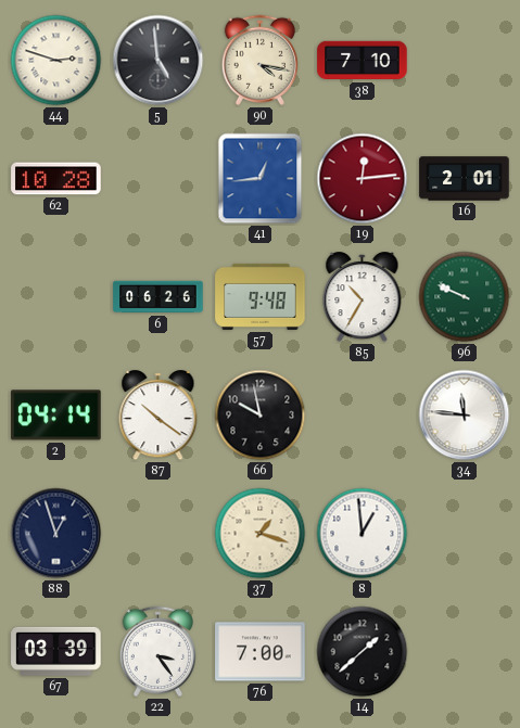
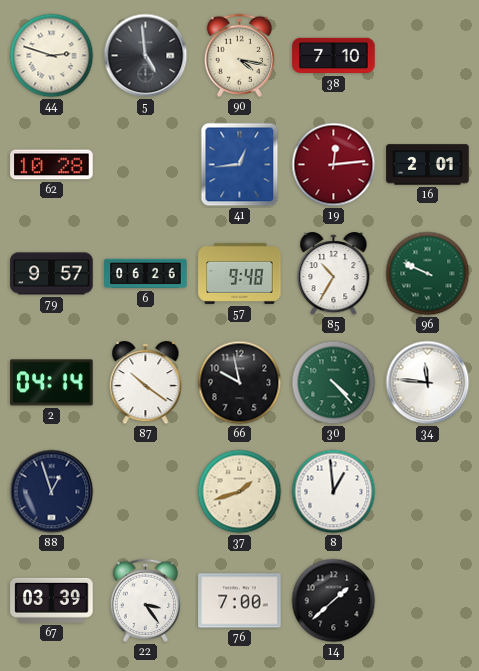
79: none -> 9:57
30: none -> 4:23
37: 1:18 -> 1:42
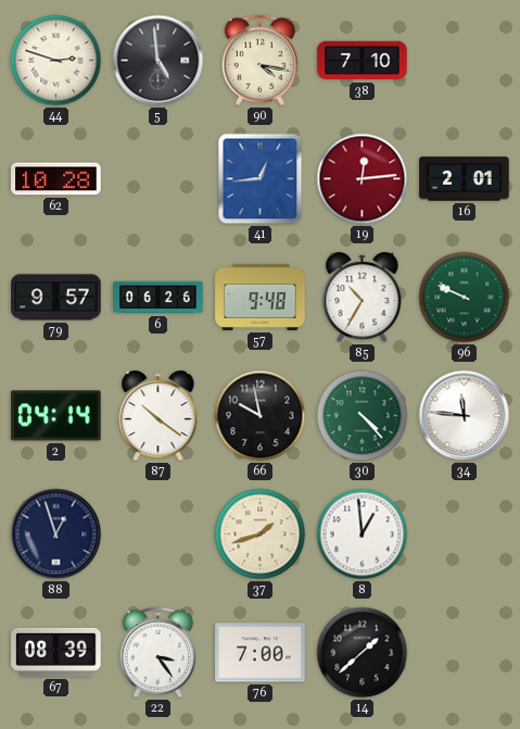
67: 03:39 -> 08:39
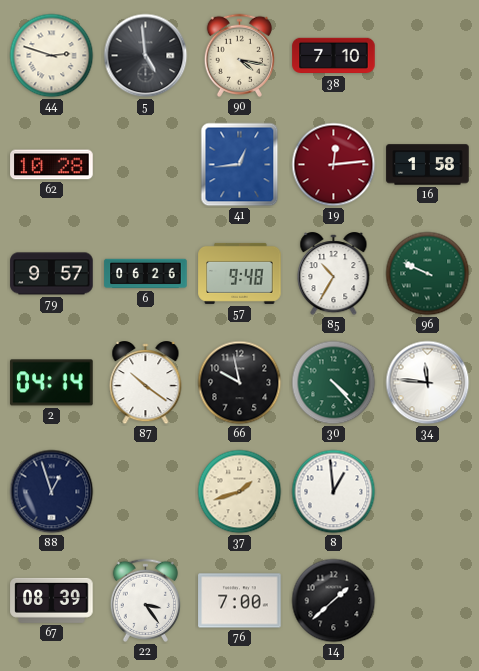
16: 2:01 -> 1:58
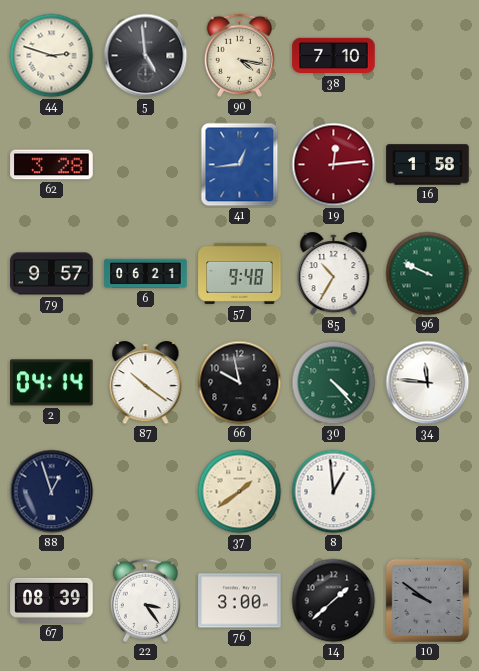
62: 10:28 -> 3:28
6: 06:26 -> 06:21
37: 1:42 -> 1:39
76: 7:00 -> 3:00
10: none -> 9:51
